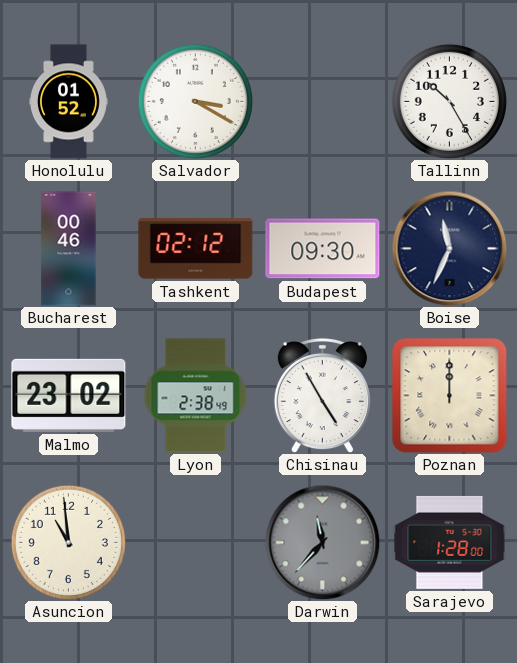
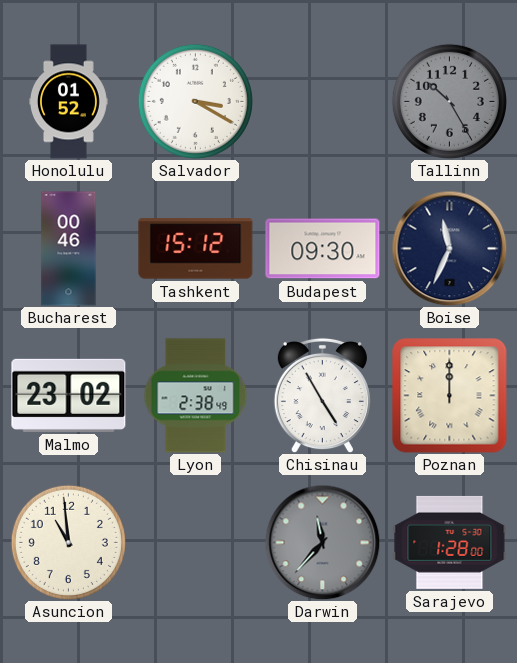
Tallinn dial: white -> grey
Tashkent: 02:12 -> 15:12
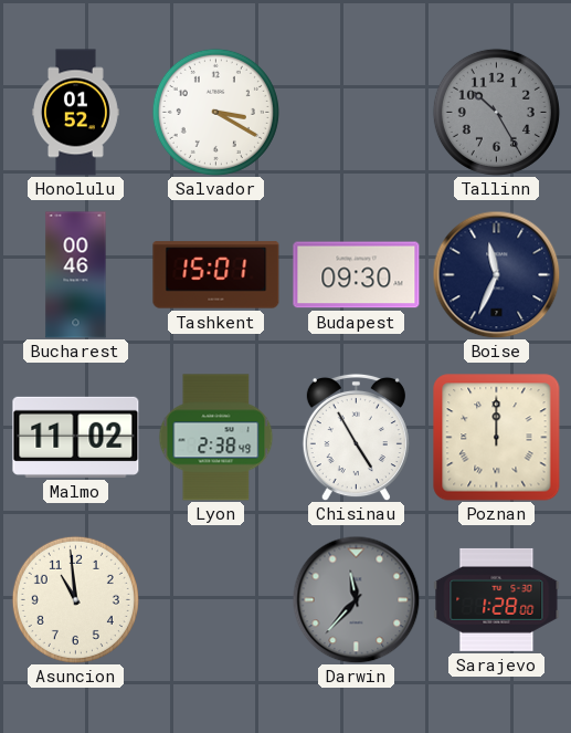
Tashkent: 15:12 -> 15:01
Malmo: 23:02 -> 11:02
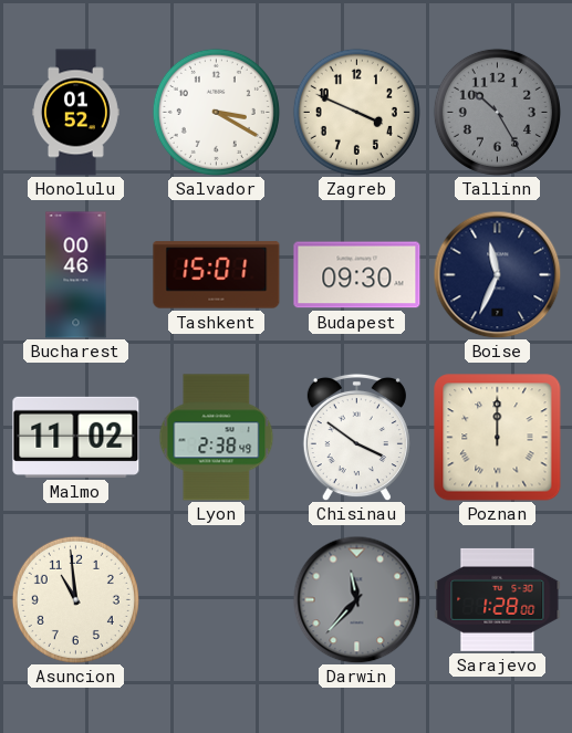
Zagreb: none -> 3:49
Chisinau: 4:55 -> 3:51
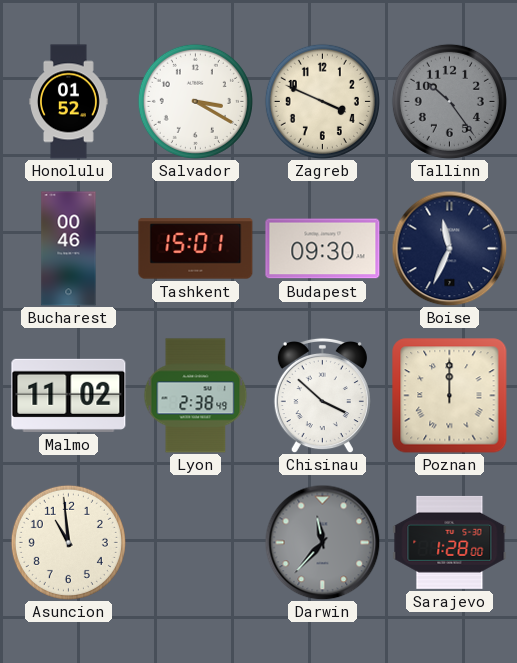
Tallinn: 10:25 -> 10:24
Chisinau: 3:51 -> 3:52
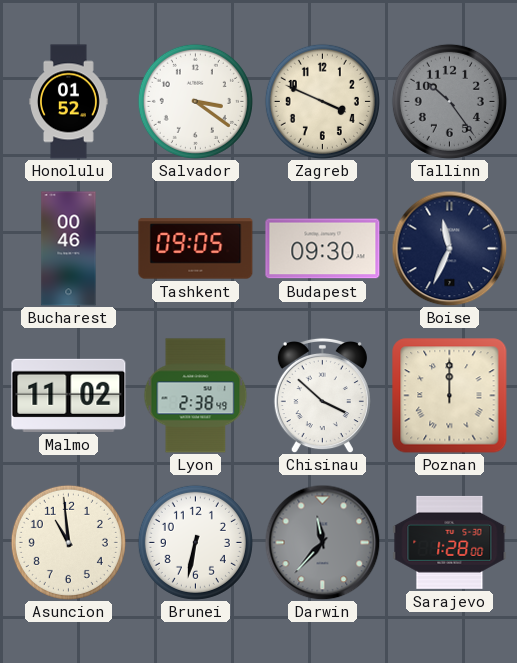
Salvador: 3:20 -> 3:21
Tashkent: 15:01 -> 09:05
Brunei: none -> 6:32
